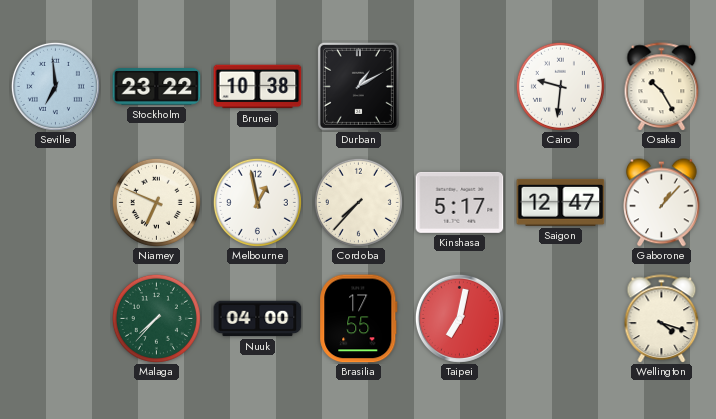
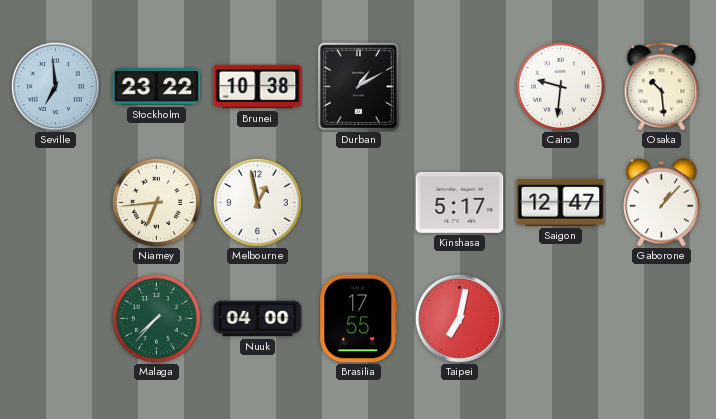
Osaka: 10:25 -> 10:29
Niamey: 6:49 -> 6:44
Cordoba: 7:37 -> none
Wellington: 4:18 -> none
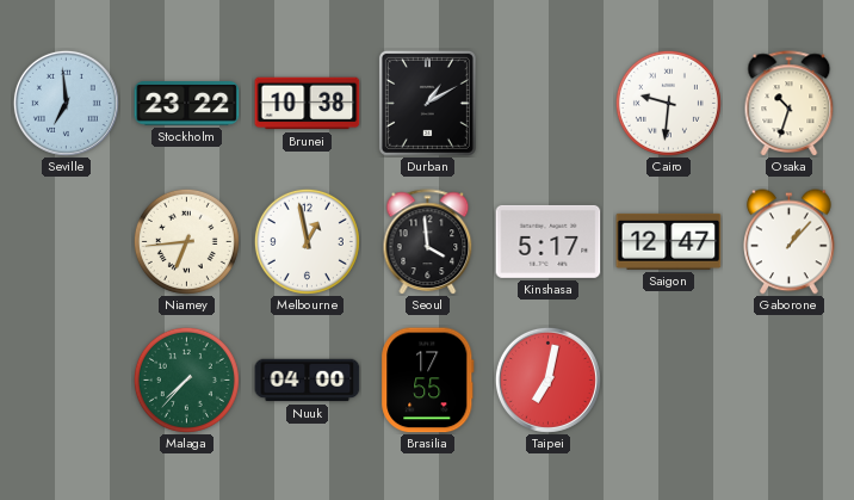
Osaka: 10:29 -> 10:33
Seoul: none -> 3:59
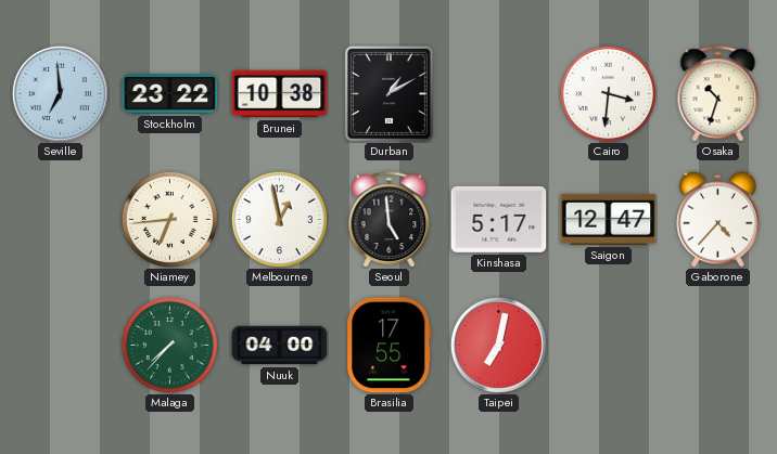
Cairo: 9:31 -> 3:31
Seoul: 3:59 -> 4:59
Gaborone: 1:07 -> 4:37
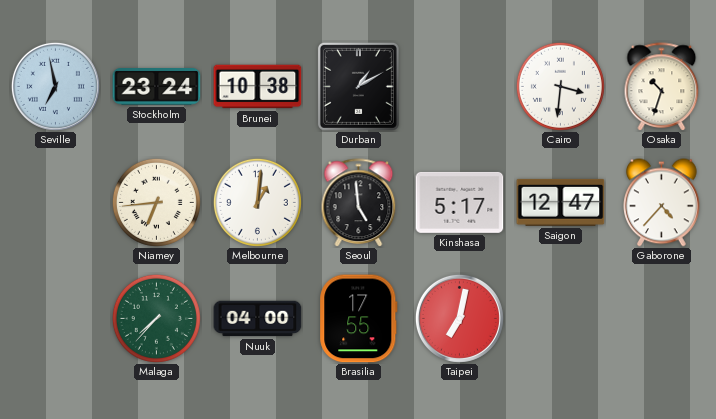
Seville: 6:59 -> 6:58
Stockholm: 23:22 -> 23:24
Melbourne: 12:58 -> 1:01
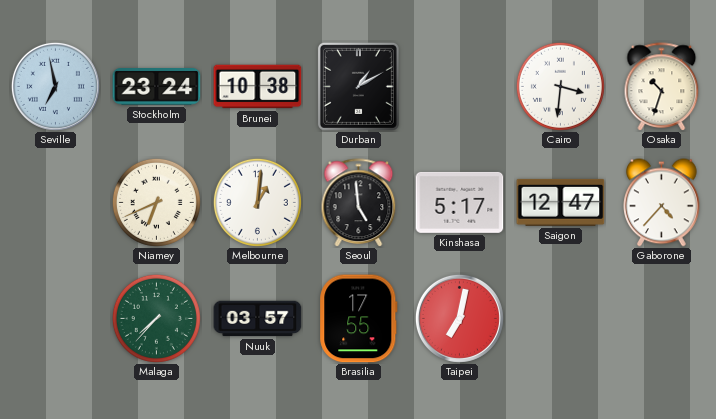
Niamey: 6:44 -> 6:41
Nuuk: 04:00 -> 03:57
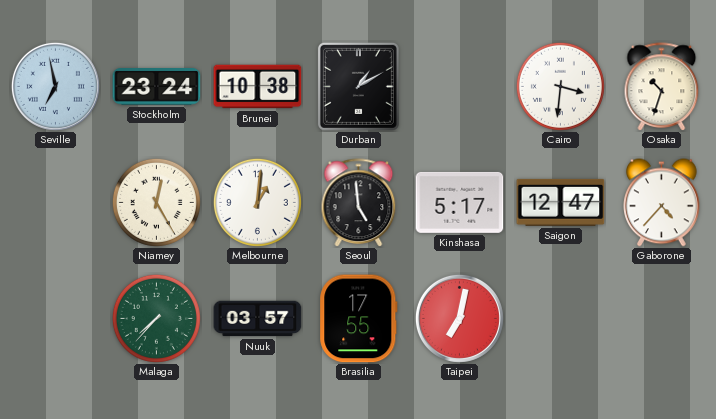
Niamey: 6:41 -> 12:25
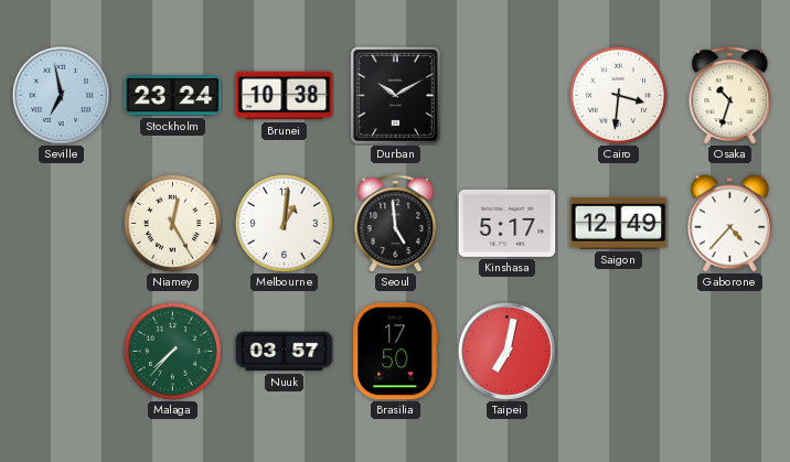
Durban: 1:10 -> 10:10
Saigon: 12:47 -> 12:49
Brasilia: 17:55 -> 17:50
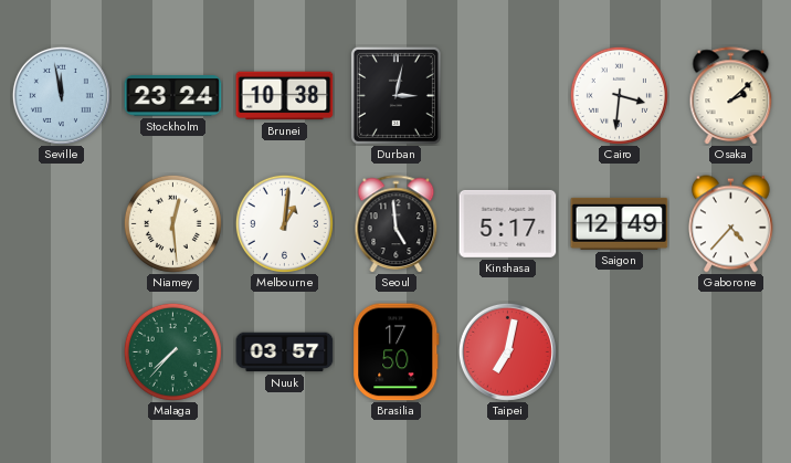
Seville: 6:58 -> 11:58
Durban: 10:10 -> 3:02
Osaka: 10:33 -> 2:08
Niamey: 12:25 -> 12:29
